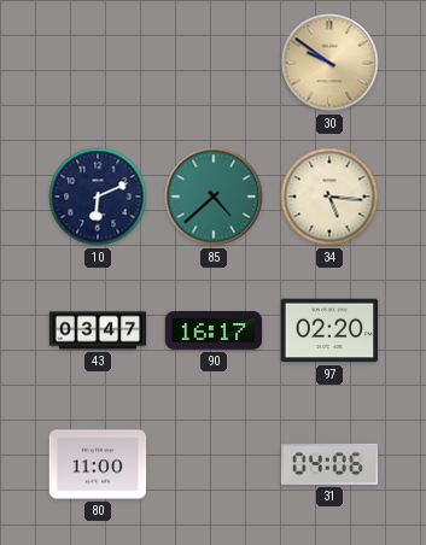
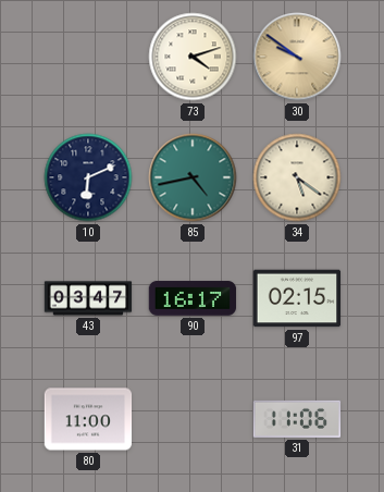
73: none -> 4:12
85: 4:38 -> 4:43
34: 5:16 -> 5:21
97: 02:20 -> 02:15
31: 04:06 -> 11:06
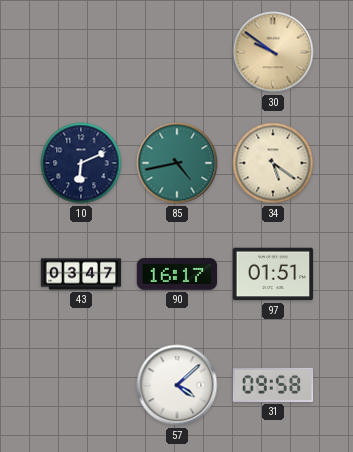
73: 4:12 -> none
97: 02:15 -> 01:51
80: 11:00 -> none
57: none -> 4:08
31: 11:06 -> 09:58
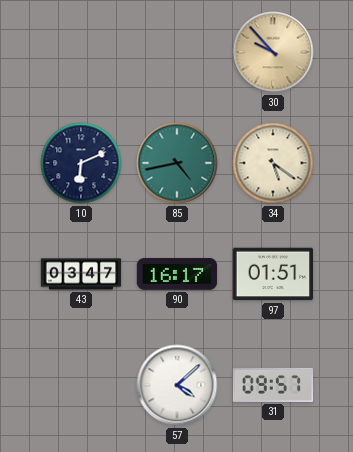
30: 9:51 -> 9:53
31: 09:58 -> 09:57
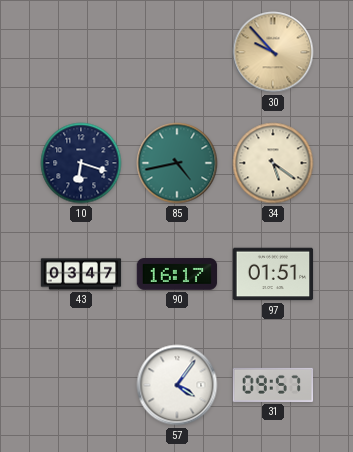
10: 6:11 -> 6:18
57: 4:08 -> 4:06
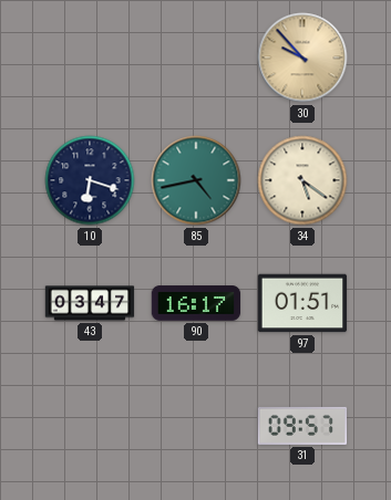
57: 4:06 -> none
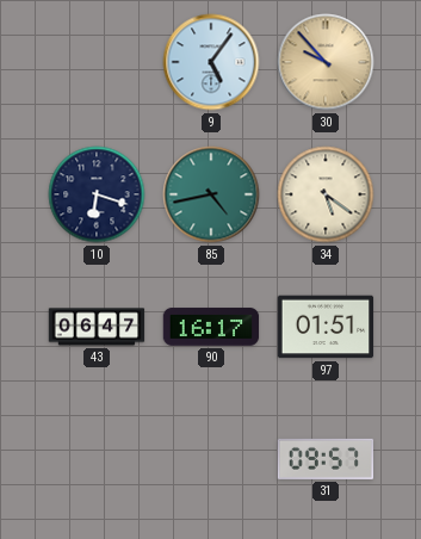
9: none -> 5:06
43: 03:47 -> 06:47
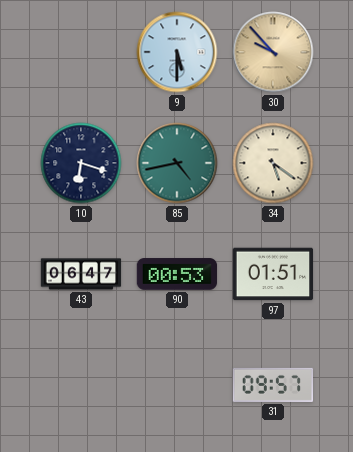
9: 5:06 -> 5:30
90: 16:17 -> 00:53
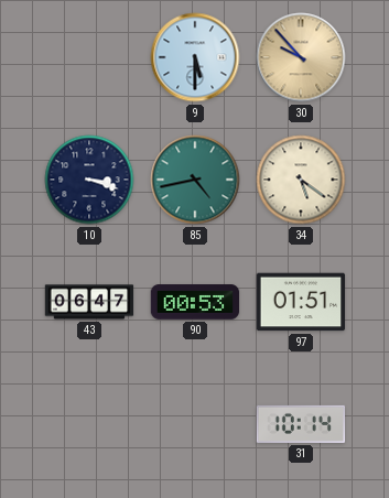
10: 6:18 -> 3:18
31: 09:57 -> 10:14
